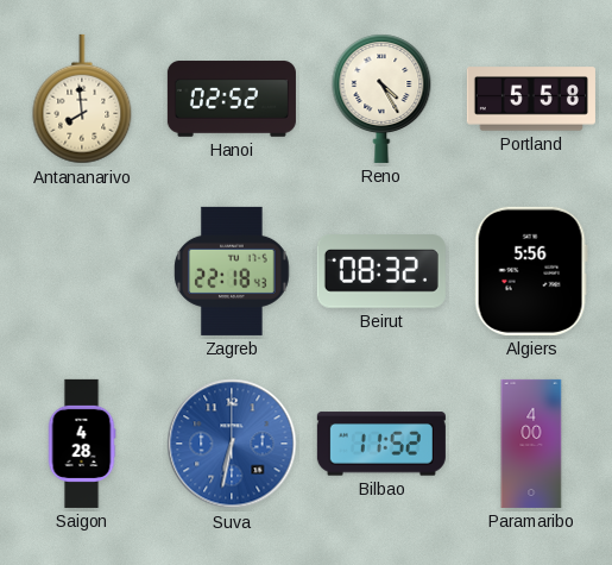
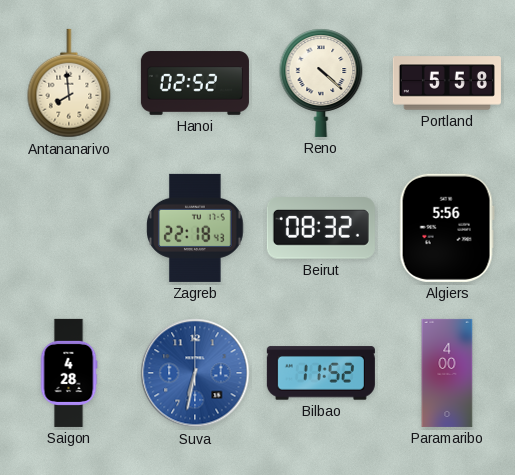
Reno: 4:25 -> 4:22
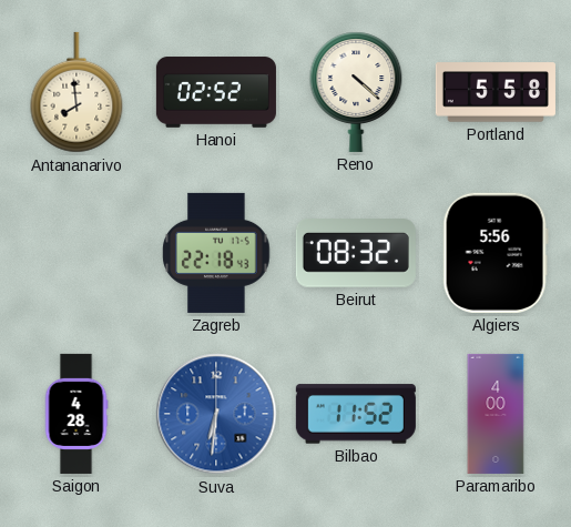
Suva: 6:32 -> 6:31
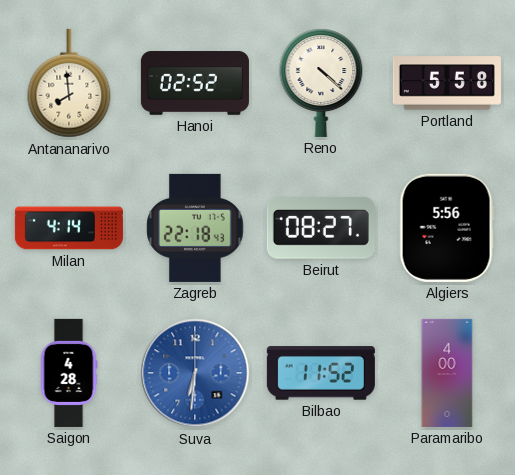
Milan: none -> 4:14
Beirut: 08:32 -> 08:27
